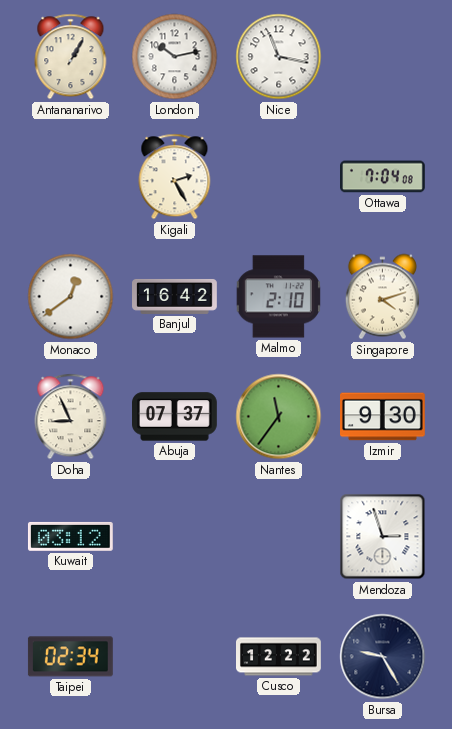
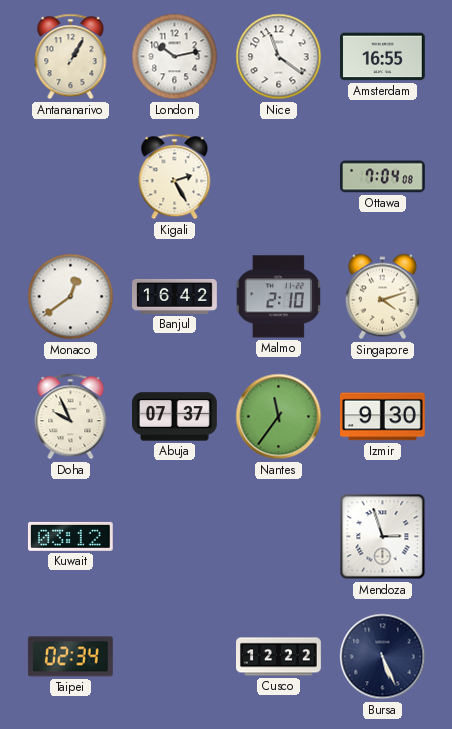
Nice: 11:17 -> 11:21
Amsterdam: none -> 16:55
Doha: 8:56 -> 9:56
Bursa: 9:25 -> 5:26
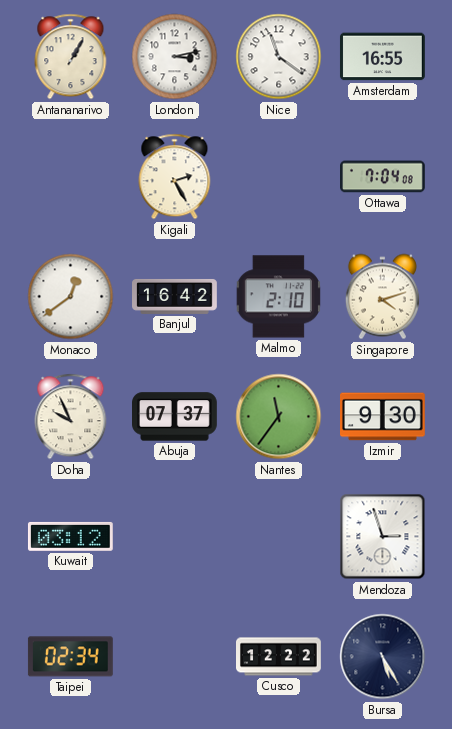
London: 10:13 -> 3:13
Bursa: 5:26 -> 5:25
